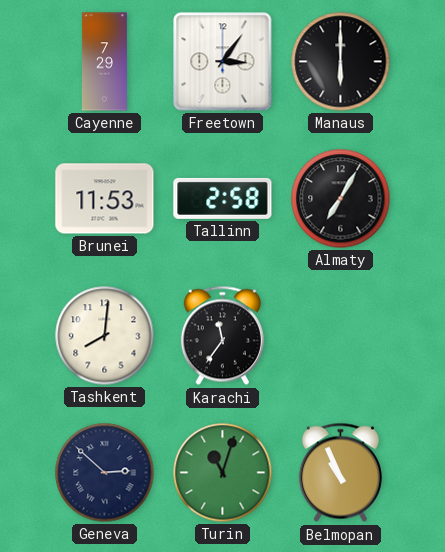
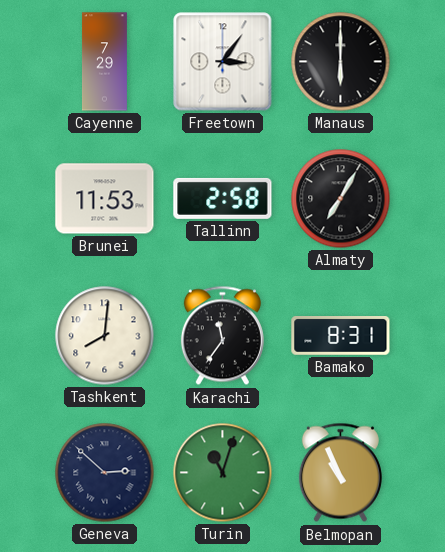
Bamako: none -> 8:31
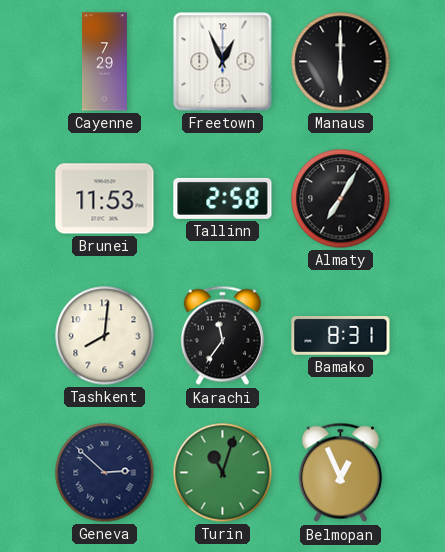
Freetown: 3:06 -> 12:56
Belmopan: 10:56 -> 12:56
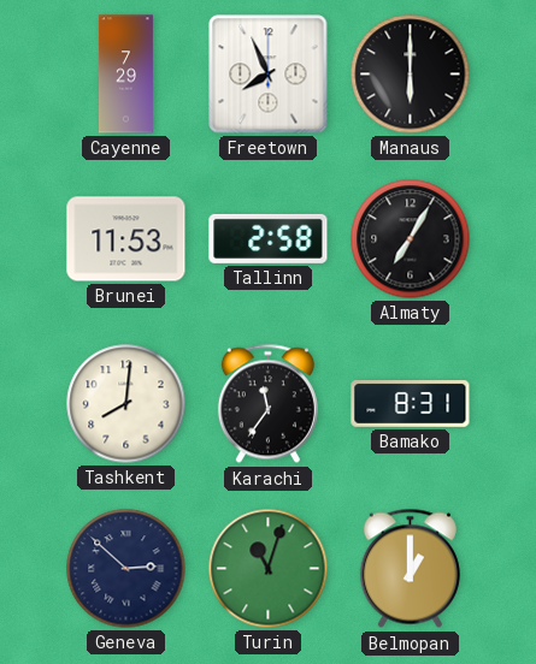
Freetown: 12:56 -> 7:56
Belmopan: 12:56 -> 1:00
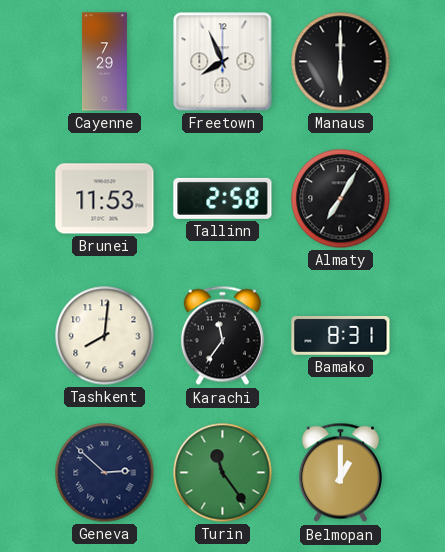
Turin: 11:03 -> 11:24
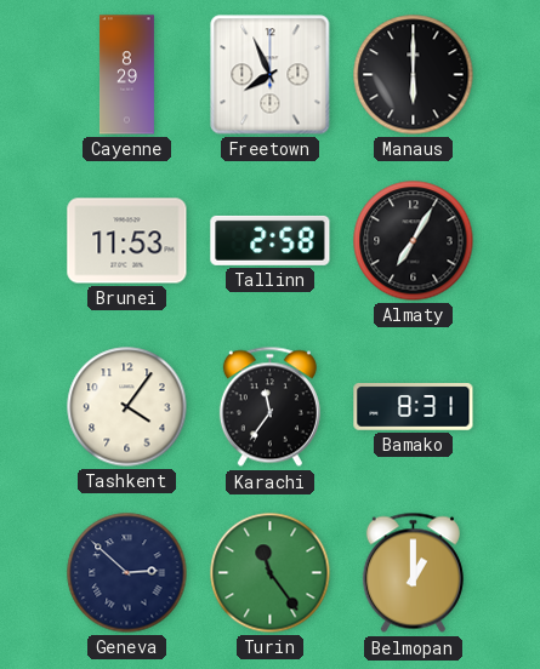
Cayenne: 7:29 -> 8:29
Tashkent: 8:01 -> 4:06
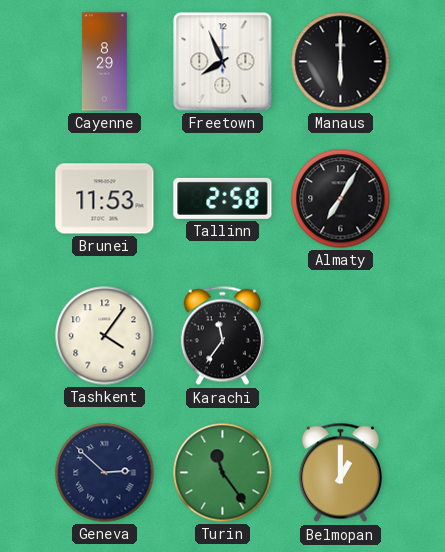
Bamako: 8:31 -> none
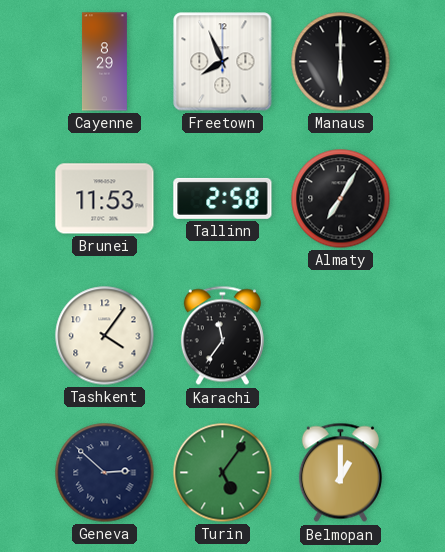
Turin: 11:24 -> 5:06
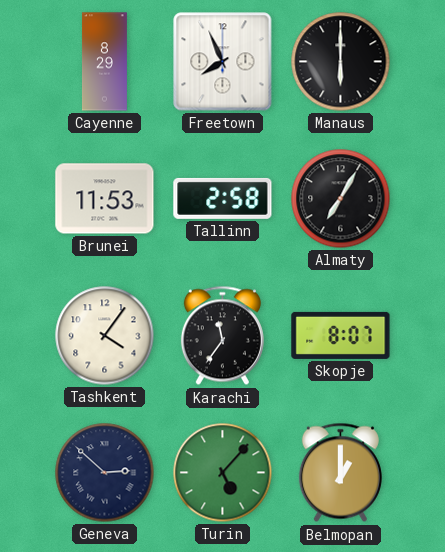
Skopje: none -> 8:07
Turin: 5:06 -> 5:07
